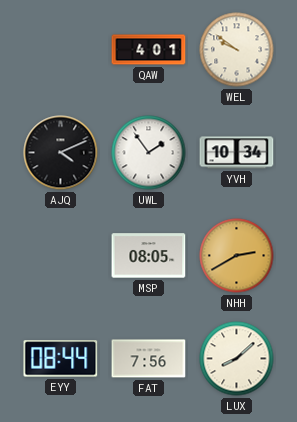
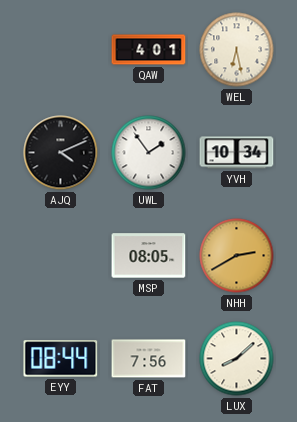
WEL: 9:51 -> 6:28
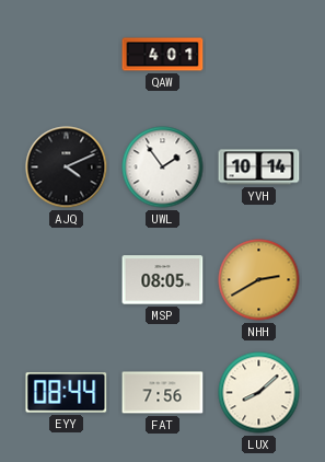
WEL: 6:28 -> none
YVH: 10:34 -> 10:14
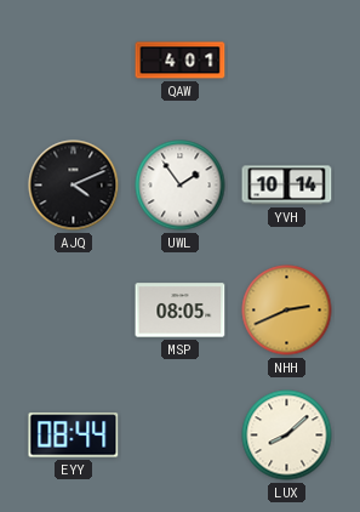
NHH: 2:40 -> 2:41
FAT: 7:56 -> none
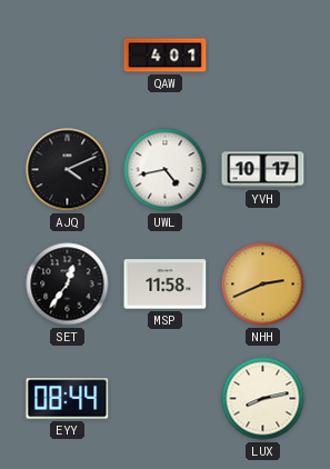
UWL: 1:54 -> 4:43
YVH: 10:14 -> 10:17
SET: none -> 12:36
MSP: 08:05 -> 11:58
LUX: 8:08 -> 8:13
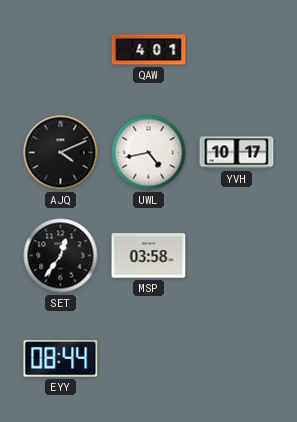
MSP: 11:58 -> 03:58
NHH: 2:41 -> none
LUX: 8:13 -> none
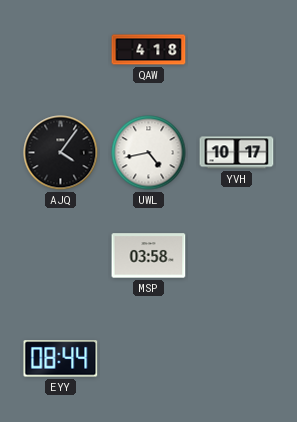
QAW: 4:01 -> 4:18
AJQ: 4:11 -> 4:06
SET: 12:36 -> none
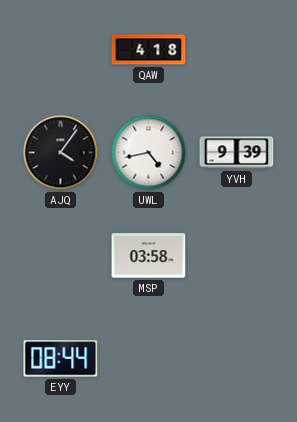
YVH: 10:17 -> 9:39
